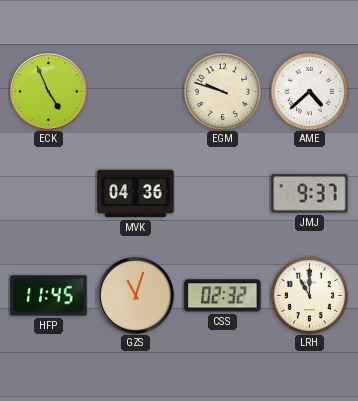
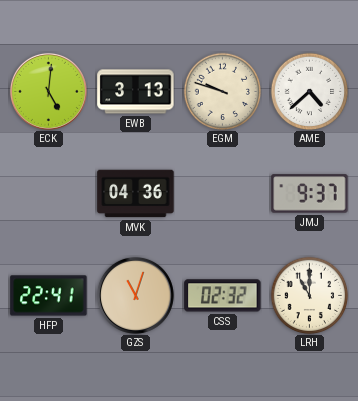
ECK: 4:56 -> 5:01
EWB: none -> 3:13
HFP: 11:45 -> 22:41
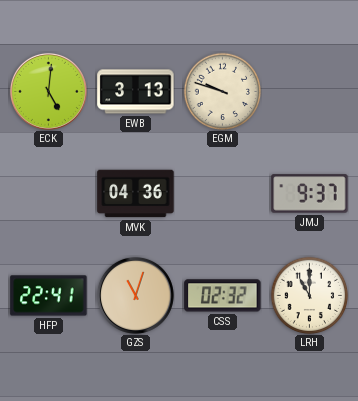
AME: 4:38 -> none
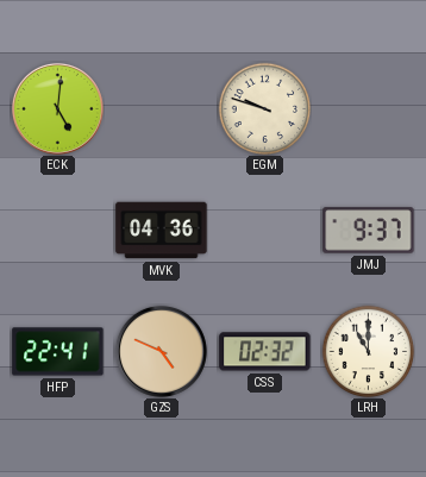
EWB: 3:13 -> none
GZS: 11:03 -> 4:49
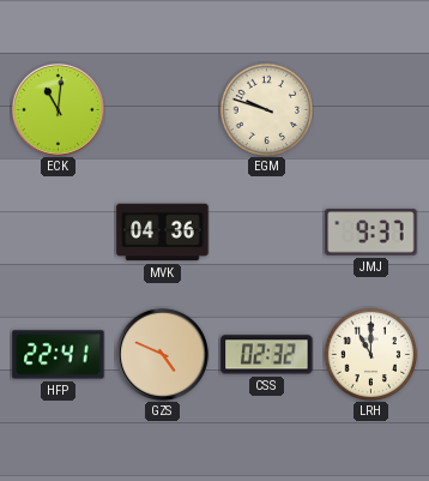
ECK: 5:01 -> 11:01
